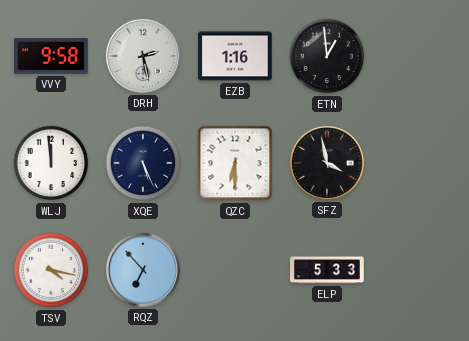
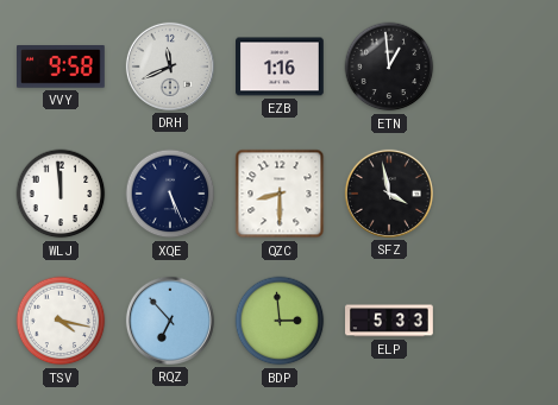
DRH: 2:28 -> 11:41
QZC: 6:30 -> 8:30
BDP: none -> 2:59
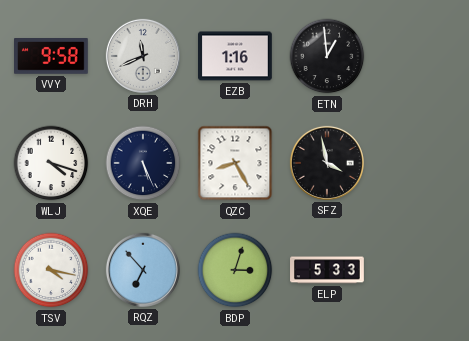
WLJ: 11:59 -> 4:18
QZC: 8:30 -> 8:25
BDP: 2:59 -> 3:03
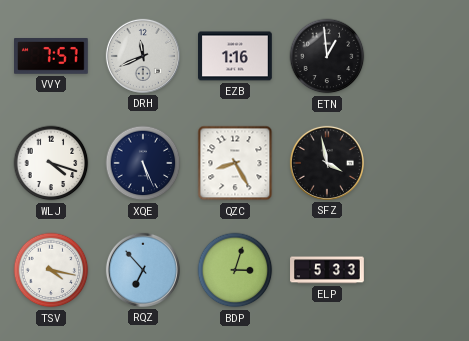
VVY: 9:58 -> 7:57
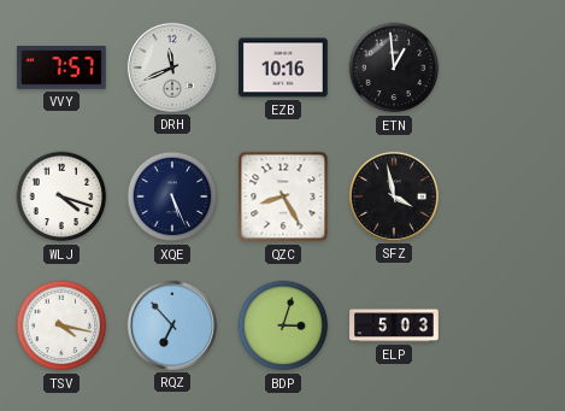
EZB: 1:16 -> 10:16
ELP: 5:33 -> 5:03
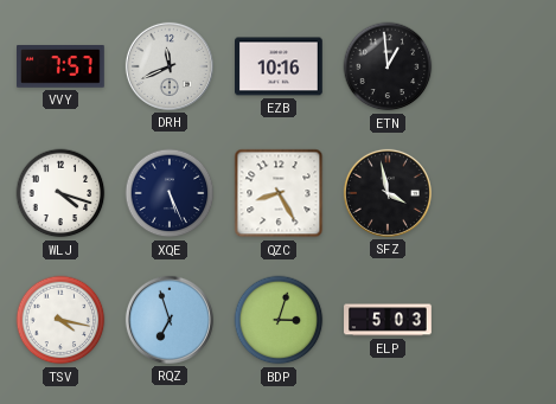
RQZ: 6:53 -> 6:57
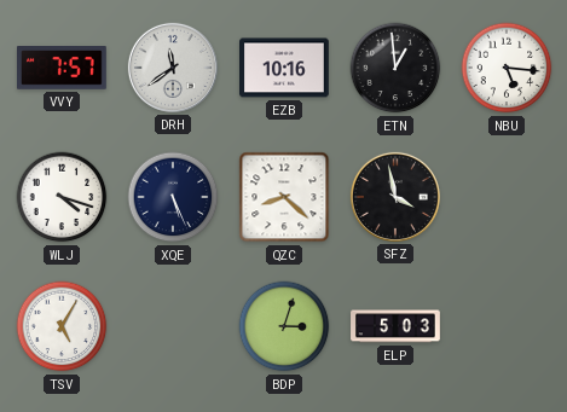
DRH: 11:41 -> 11:39
NBU: none -> 5:16
QZC: 8:25 -> 8:22
TSV: 4:17 -> 5:05
RQZ: 6:57 -> none
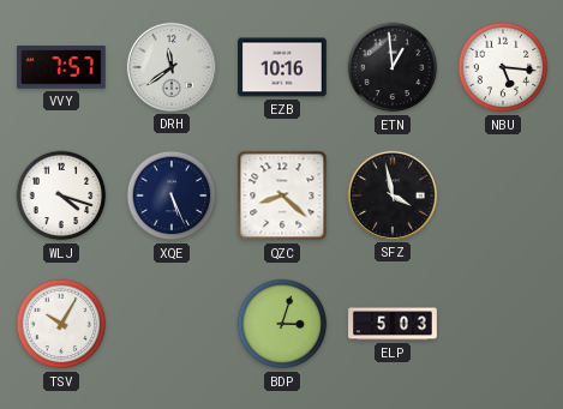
TSV: 5:05 -> 10:05
